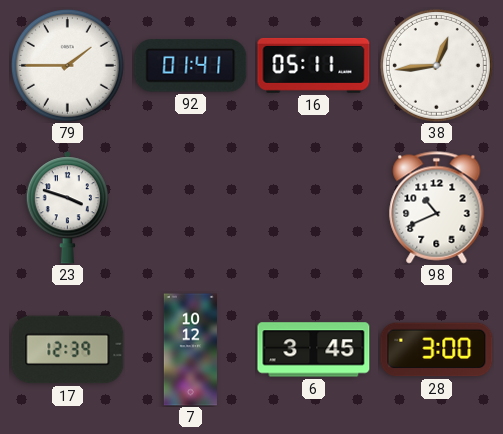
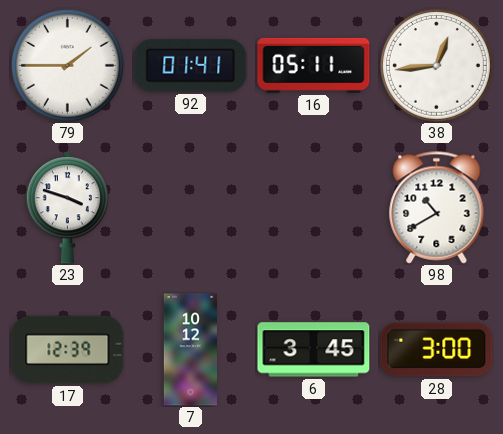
98: 10:41 -> 10:40
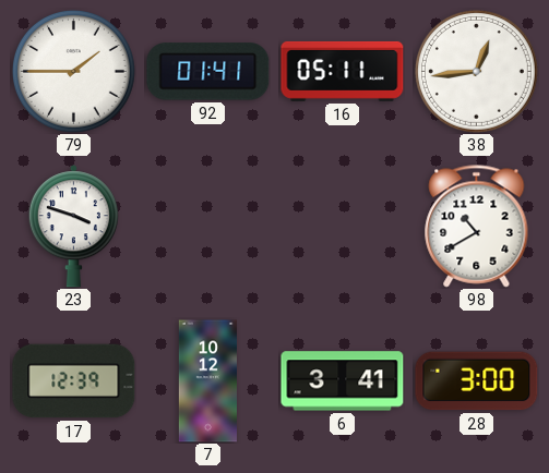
6: 3:45 -> 3:41
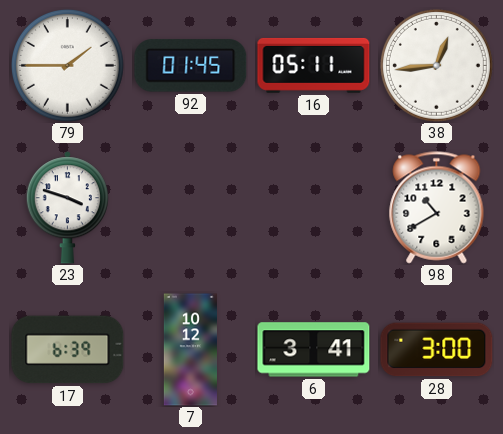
92: 01:41 -> 01:45
17: 12:39 -> 6:39
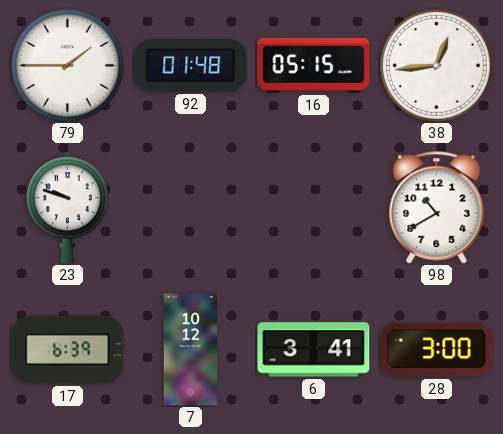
92: 01:45 -> 01:48
16: 05:11 -> 05:15
23: 3:48 -> 9:48
